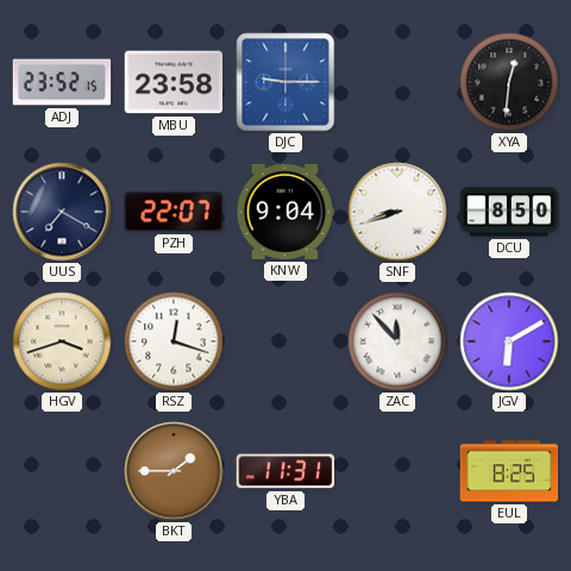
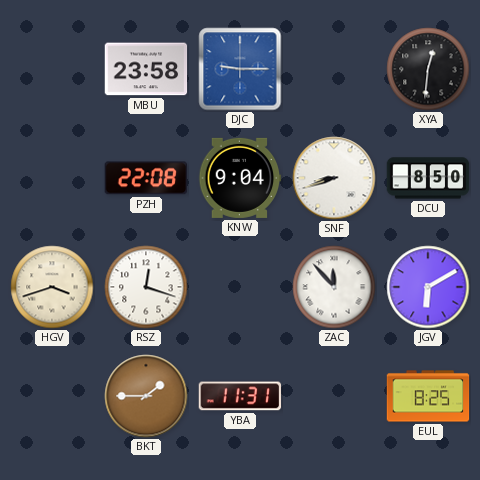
ADJ: 23:52 -> none
UUS: 7:20 -> none
PZH: 22:07 -> 22:08
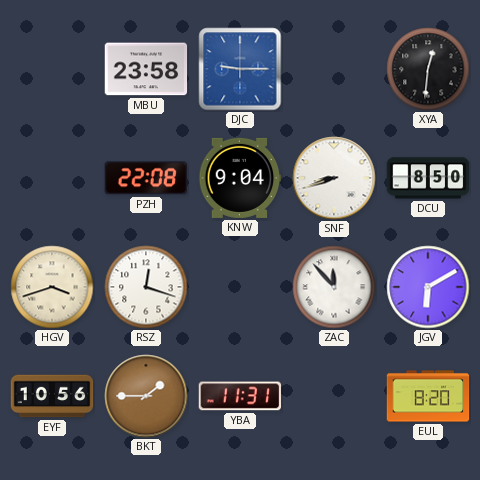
EYF: none -> 10:56
EUL: 8:25 -> 8:20
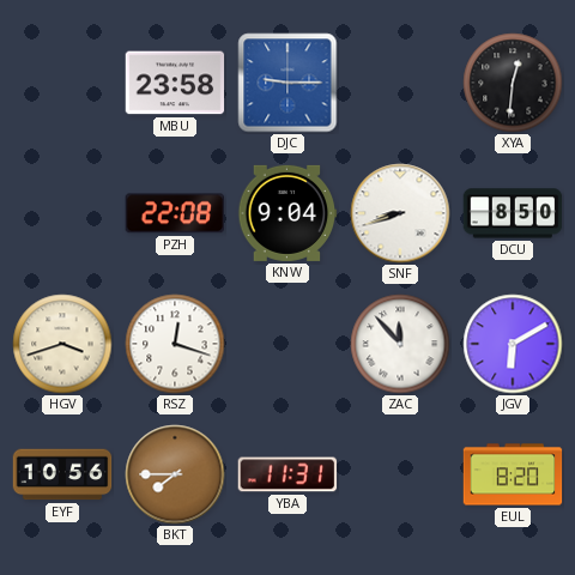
BKT: 1:45 -> 7:45
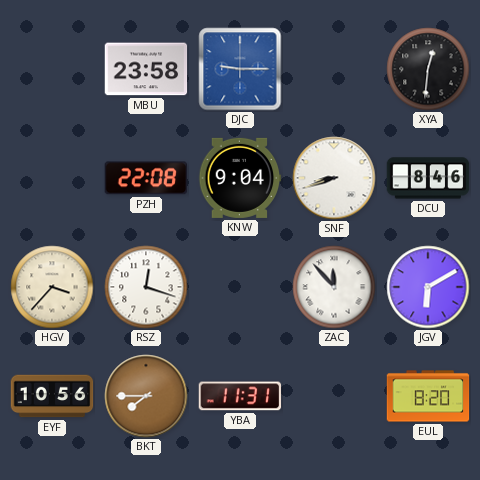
DCU: 8:50 -> 8:46
HGV: 3:42 -> 3:37
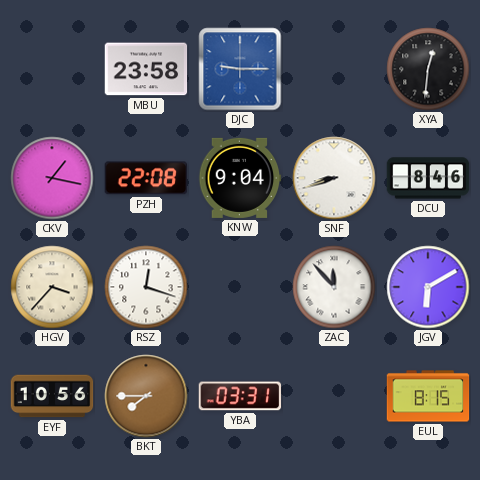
CKV: none -> 1:17
YBA: 11:31 -> 03:31
EUL: 8:20 -> 8:15
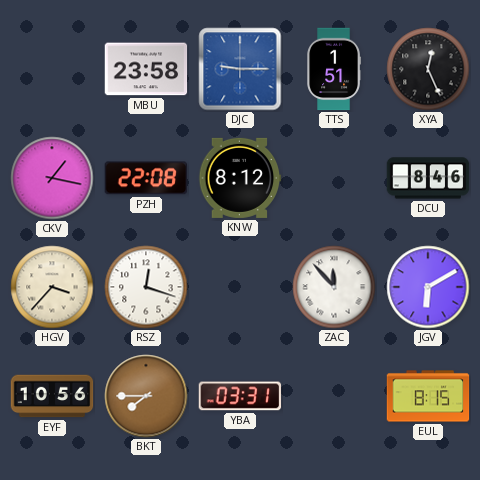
TTS: none -> 1:51
XYA: 12:31 -> 12:26
KNW: 9:04 -> 8:12
SNF: 8:42 -> none
